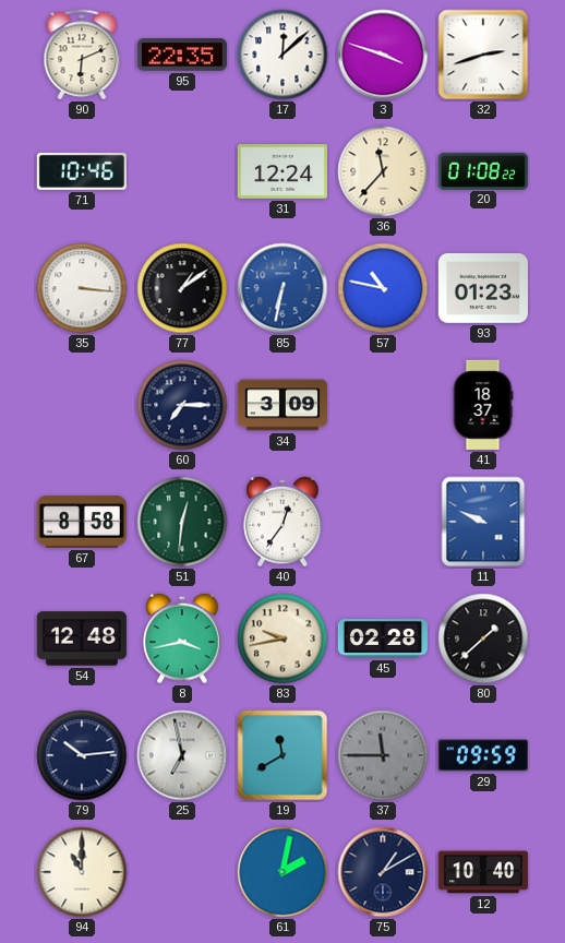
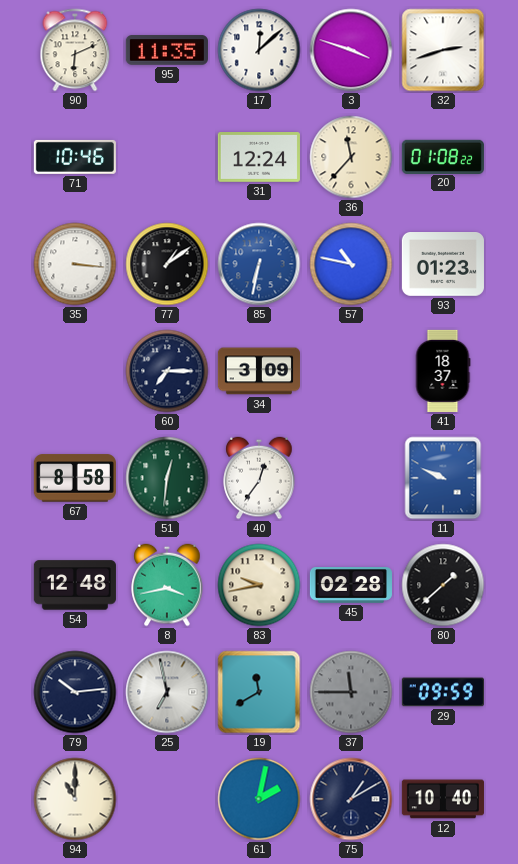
95: 22:35 -> 11:35
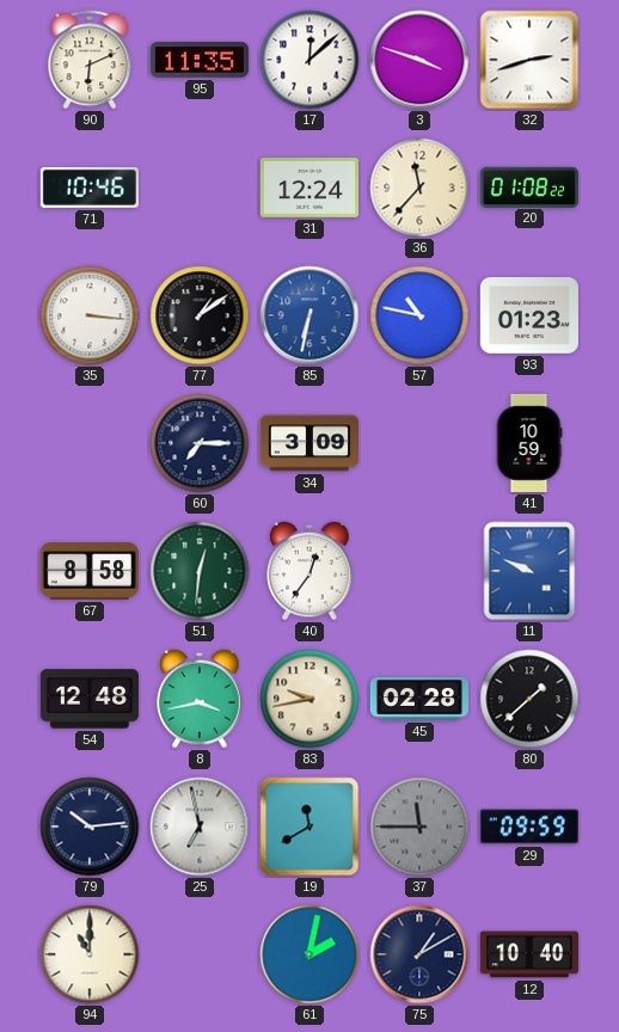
41: 18:37 -> 10:59
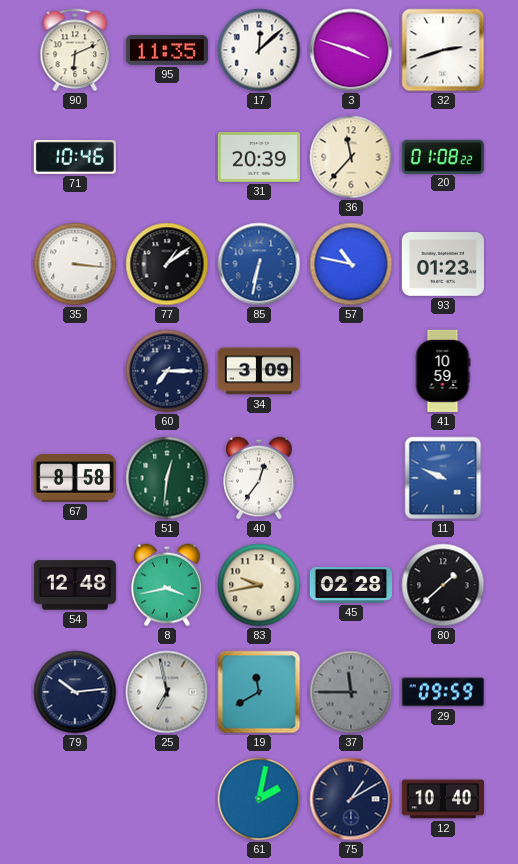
31: 12:24 -> 20:39
94: 11:00 -> none
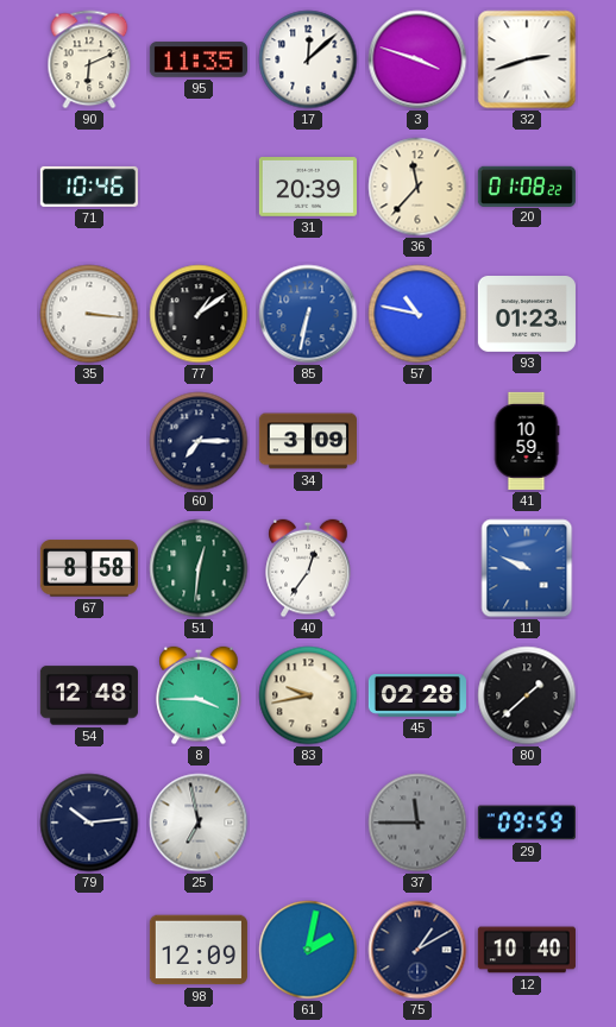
8: 3:43 -> 3:45
19: 11:40 -> none
98: none -> 12:09
